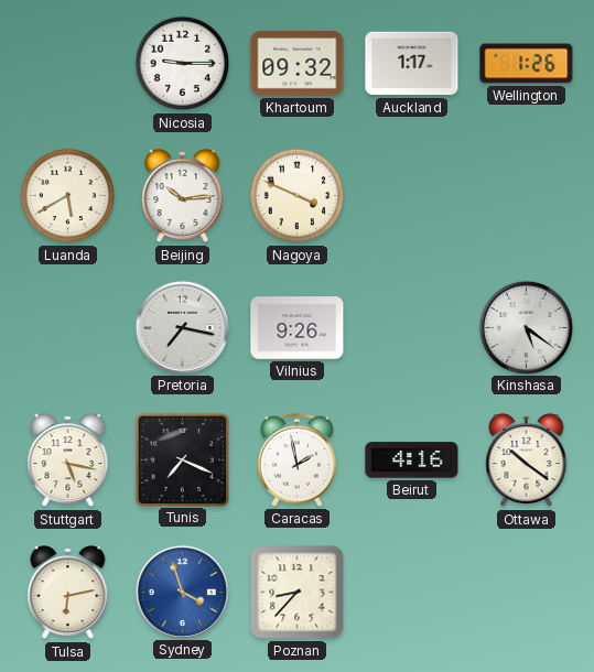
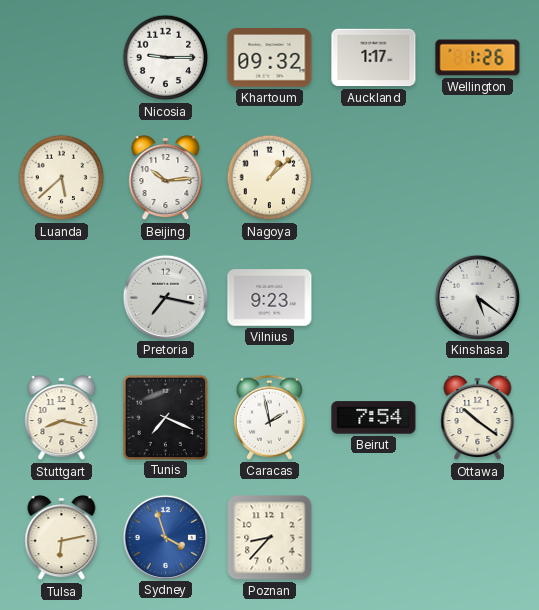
Luanda: 5:40 -> 5:38
Nagoya: 3:49 -> 1:08
Vilnius: 9:26 -> 9:23
Stuttgart: 5:17 -> 8:17
Beirut: 4:16 -> 7:54
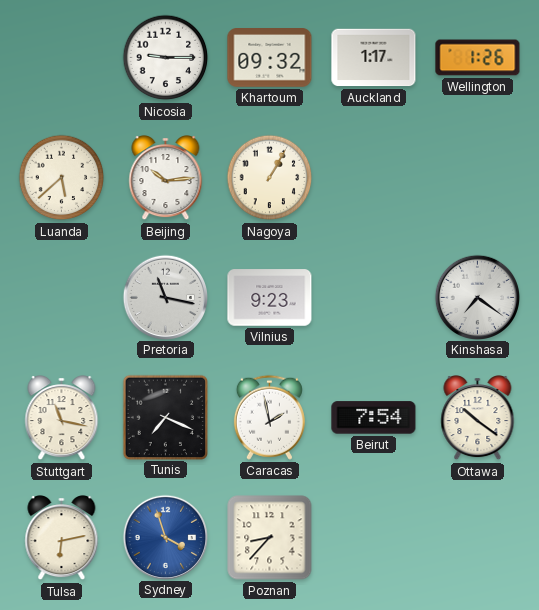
Nagoya: 1:08 -> 1:05
Pretoria: 7:17 -> 11:17
Kinshasa: 5:21 -> 7:21
Stuttgart: 8:17 -> 11:17
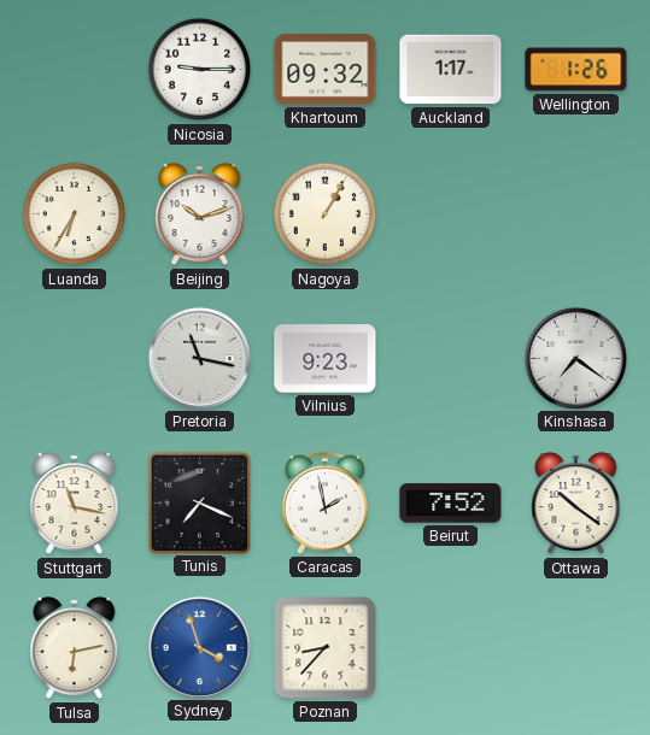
Luanda: 5:38 -> 6:35
Beijing: 10:14 -> 10:12
Beirut: 7:54 -> 7:52
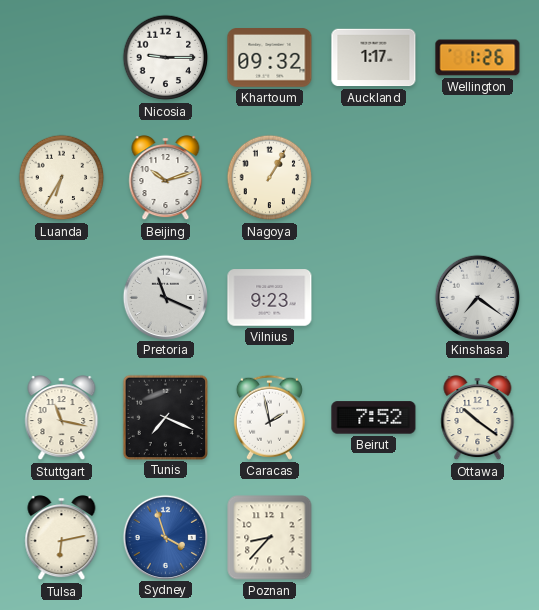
Pretoria: 11:17 -> 11:19
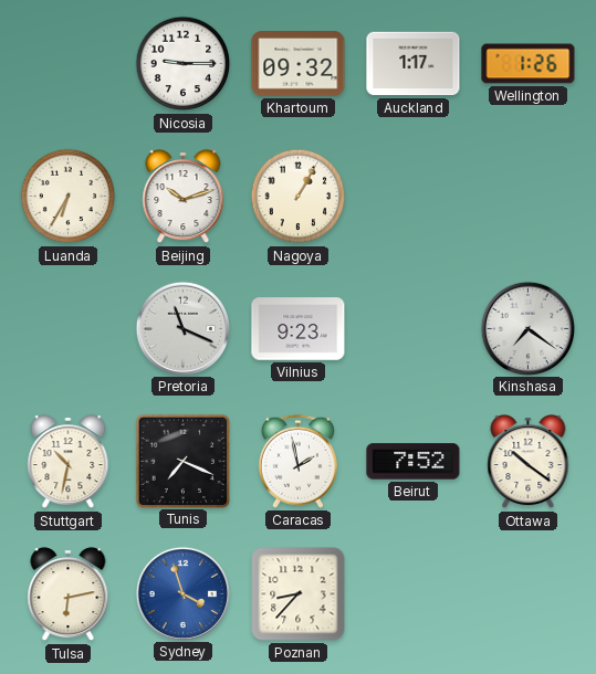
Stuttgart: 11:17 -> 10:32
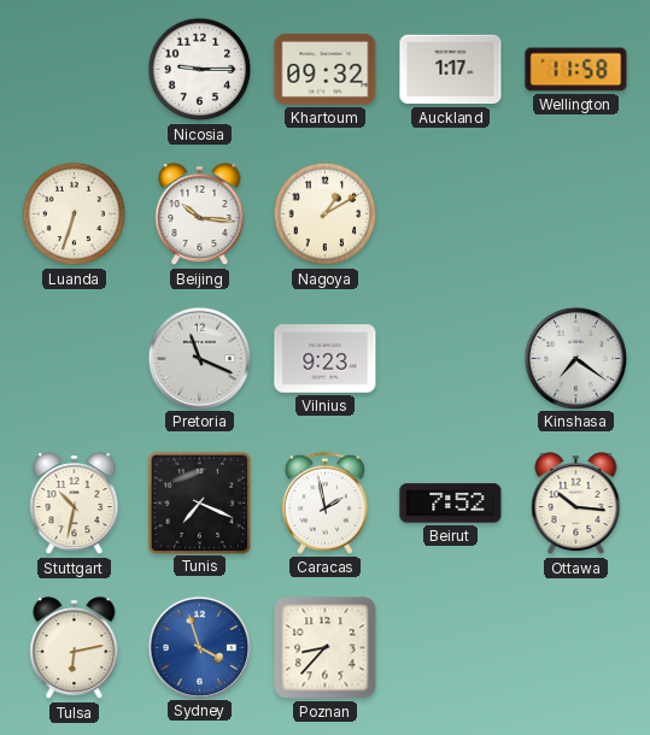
Wellington: 1:26 -> 11:58
Luanda: 6:35 -> 6:33
Beijing: 10:12 -> 10:16
Nagoya: 1:05 -> 1:10
Ottawa: 10:21 -> 10:16
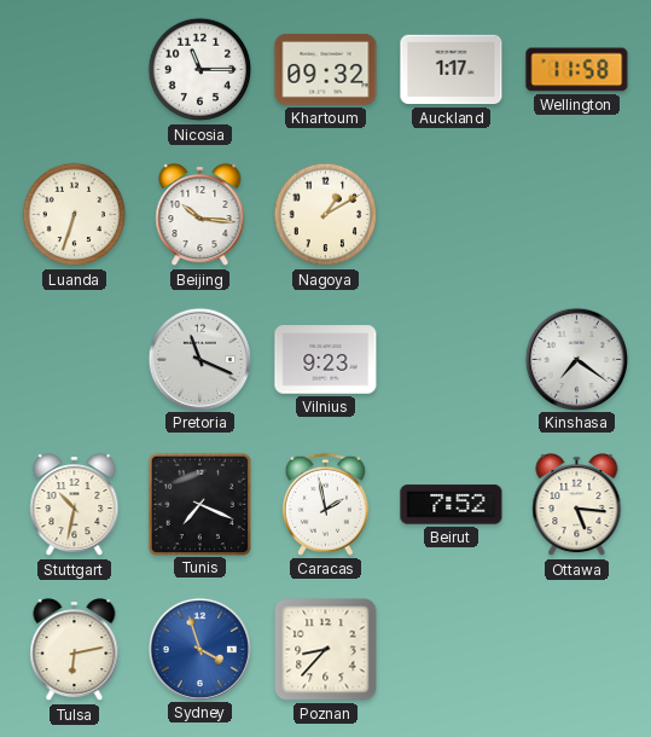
Nicosia: 9:15 -> 11:15
Ottawa: 10:16 -> 5:16
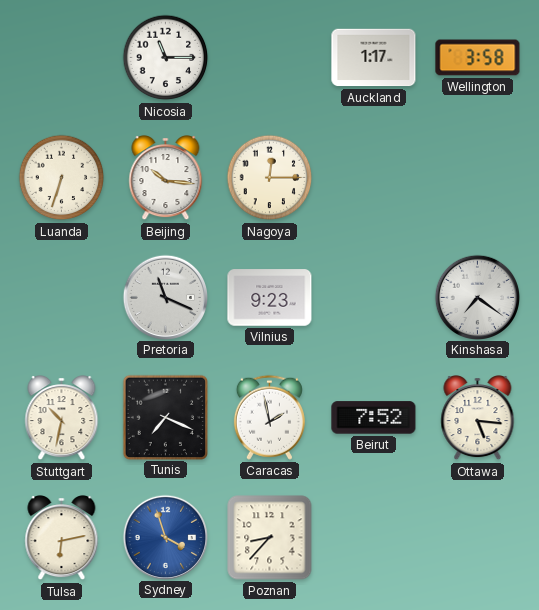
Khartoum: 09:32 -> none
Wellington: 11:58 -> 3:58
Nagoya: 1:10 -> 12:15
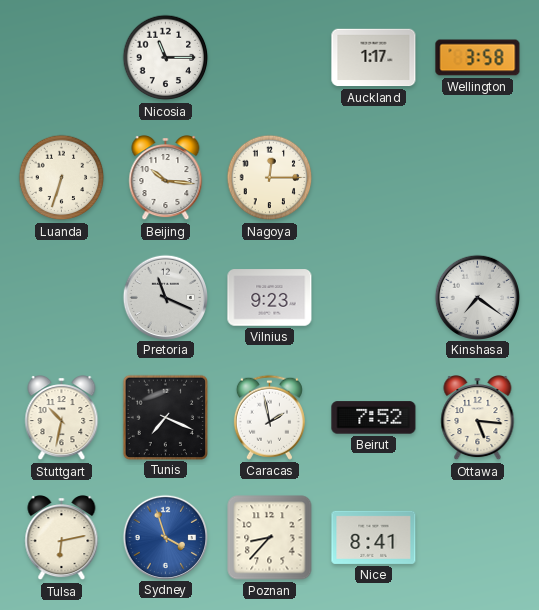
Nice: none -> 8:41
